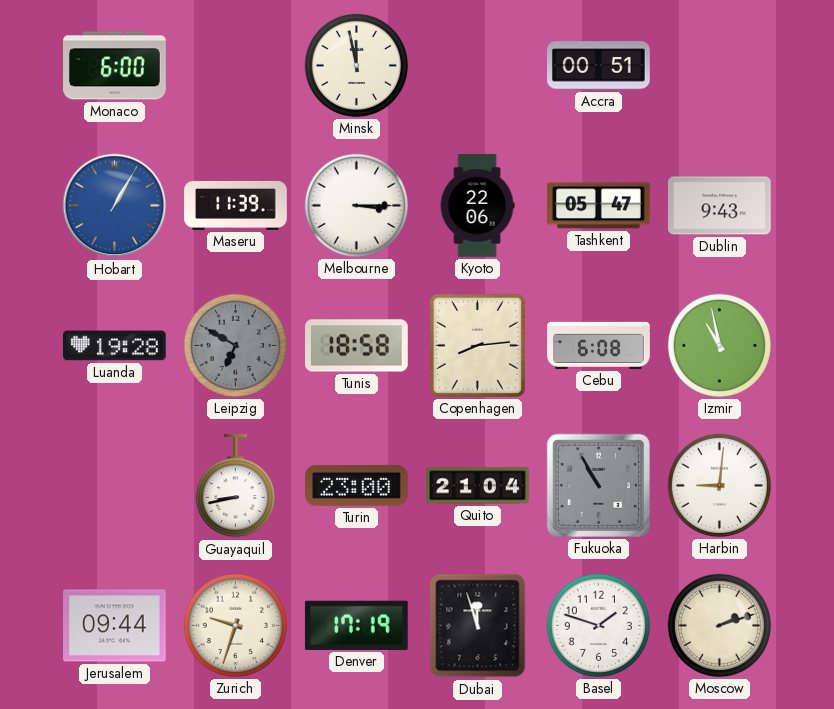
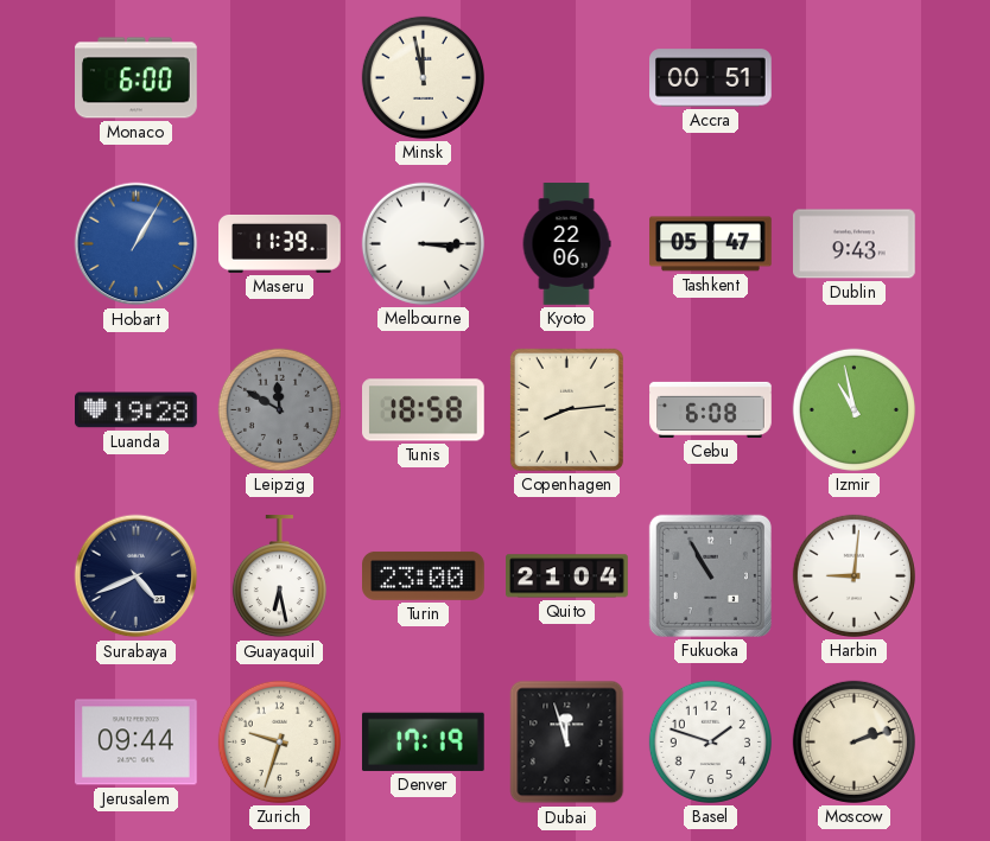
Leipzig: 6:50 -> 11:50
Surabaya: none -> 4:41
Guayaquil: 8:43 -> 6:28
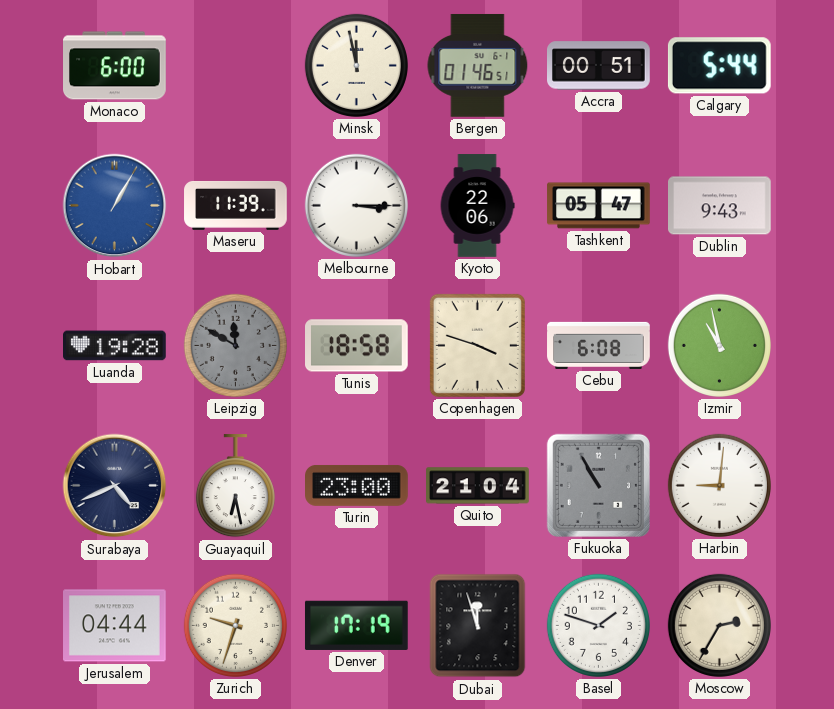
Bergen: none -> 01:46
Calgary: none -> 5:44
Copenhagen: 8:14 -> 3:48
Jerusalem: 09:44 -> 04:44
Moscow: 2:12 -> 2:35
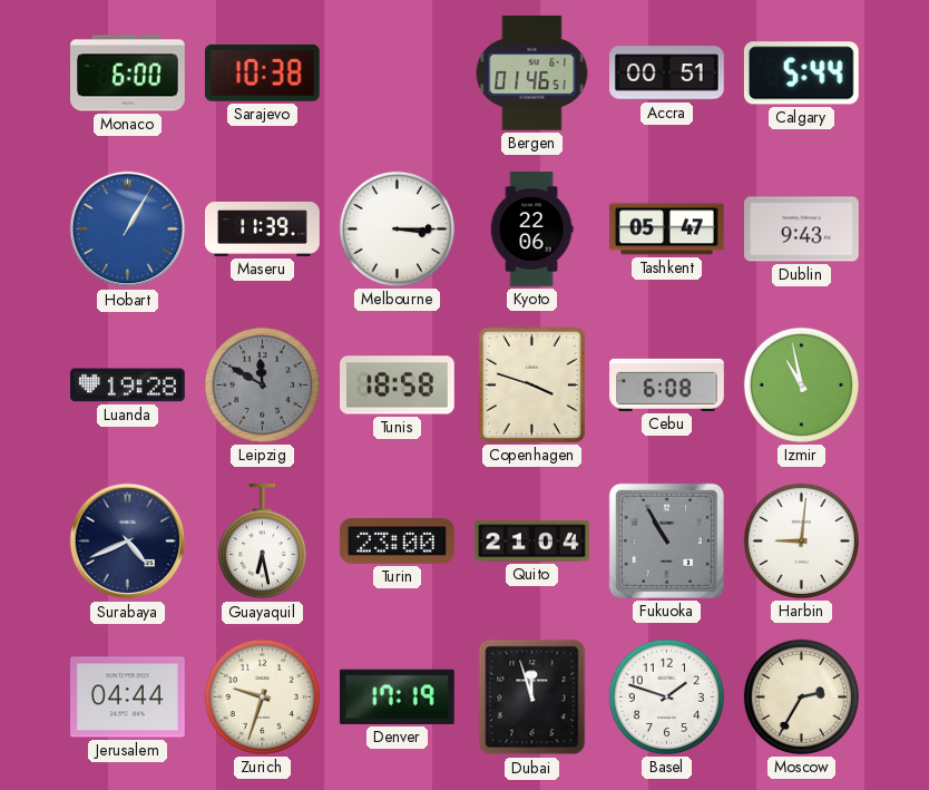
Sarajevo: none -> 10:38
Minsk: 11:58 -> none
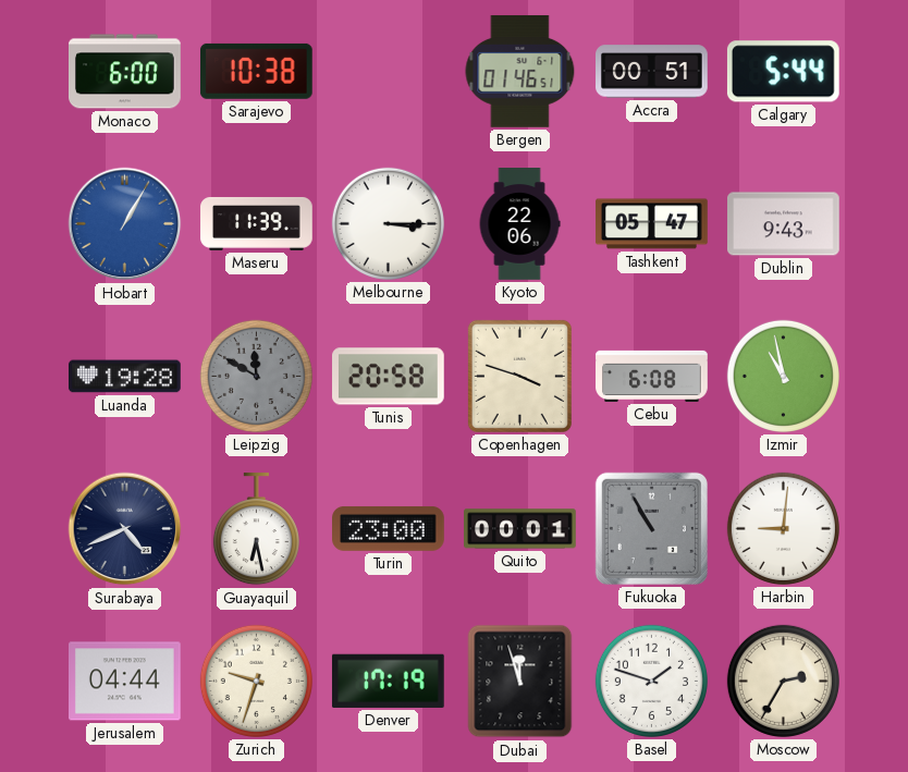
Tunis: 18:58 -> 20:58
Quito: 21:04 -> 00:01
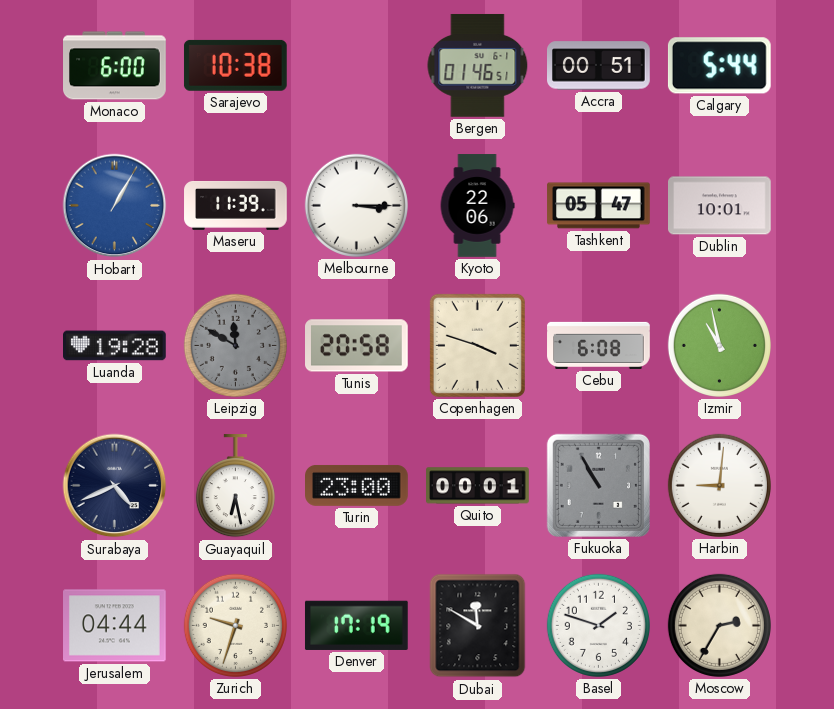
Dublin: 9:43 -> 10:01
Dubai: 11:57 -> 11:50
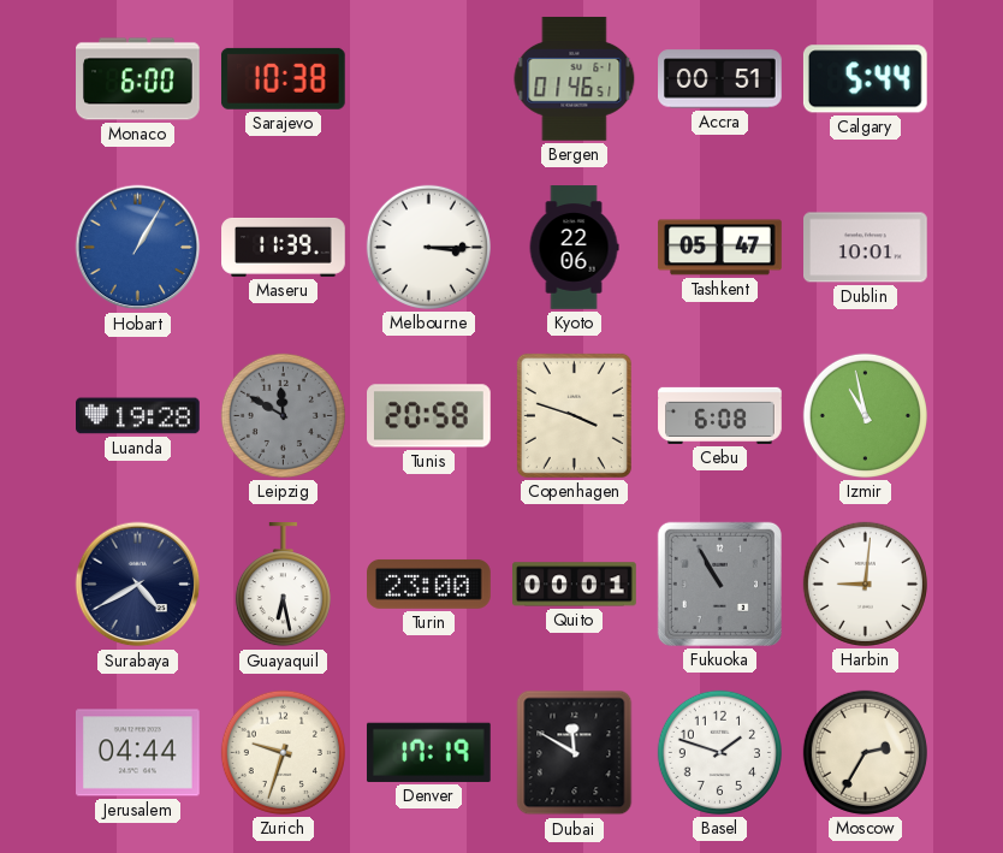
Surabaya: 4:41 -> 4:40
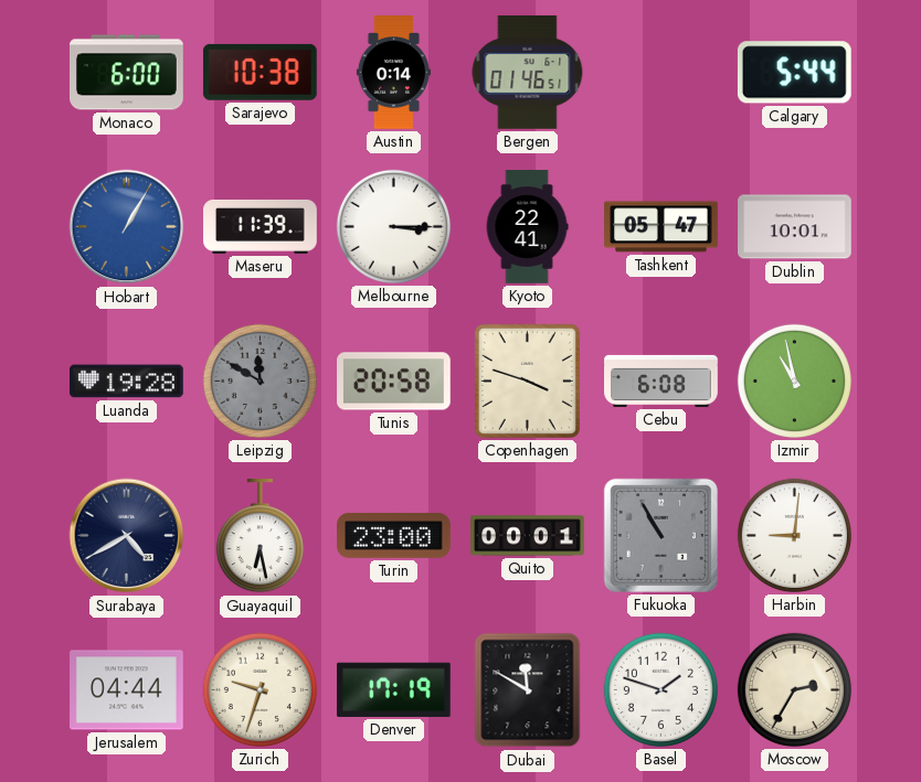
Austin: none -> 0:14
Accra: 00:51 -> none
Kyoto: 22:06 -> 22:41
